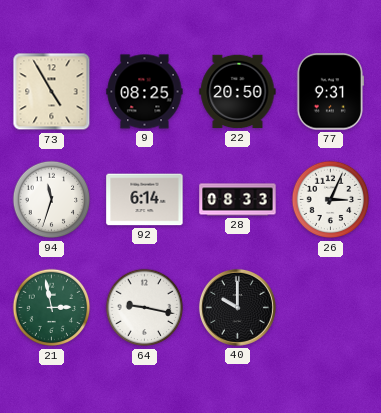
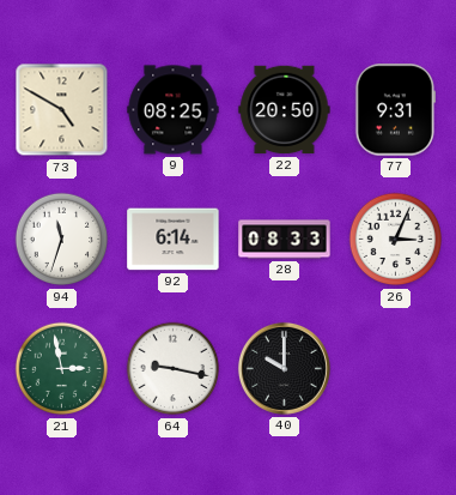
73: 4:55 -> 4:50
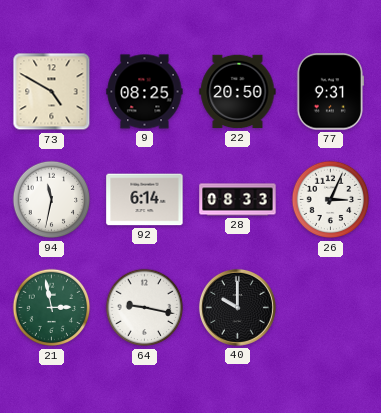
94: 11:33 -> 11:32
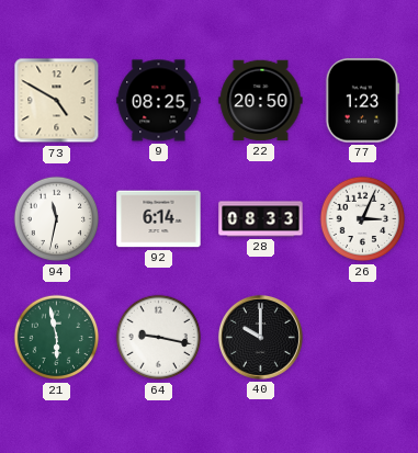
77: 9:31 -> 1:23
21: 2:58 -> 5:58
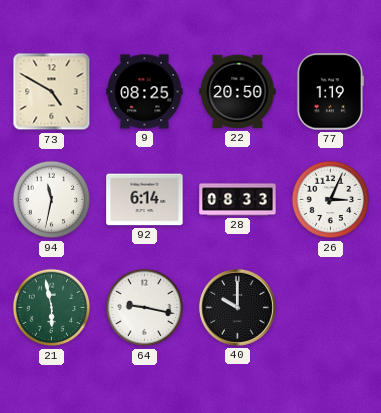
77: 1:23 -> 1:19
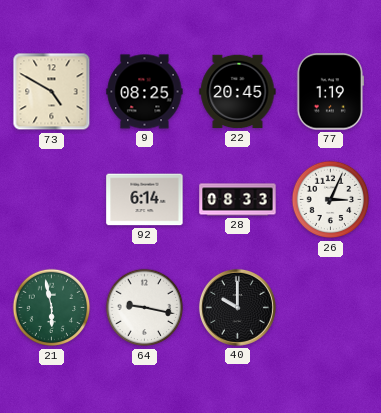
22: 20:50 -> 20:45
94: 11:32 -> none
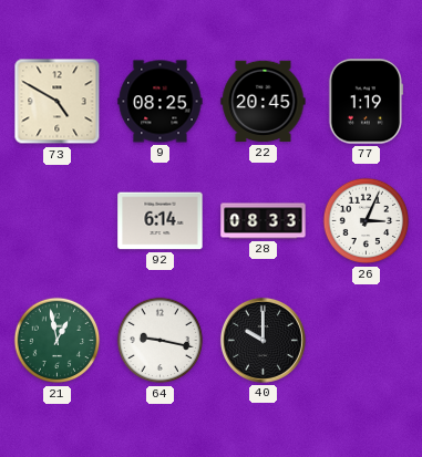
21: 5:58 -> 12:58
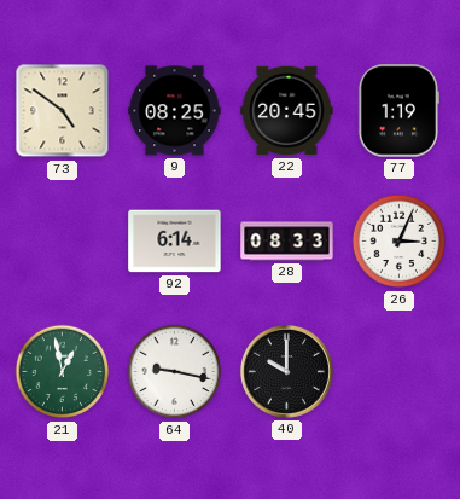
73: 4:50 -> 4:51
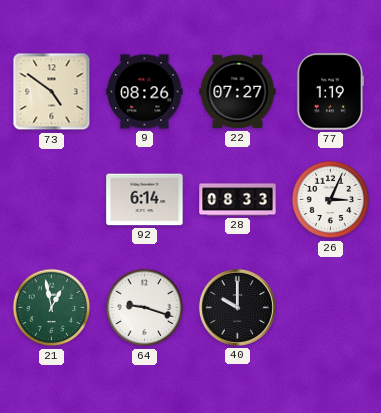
9: 08:25 -> 08:26
22: 20:45 -> 07:27
64: 9:17 -> 9:18
